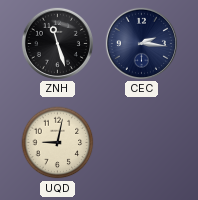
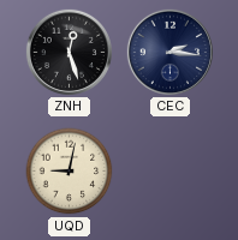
ZNH: 11:27 -> 12:27
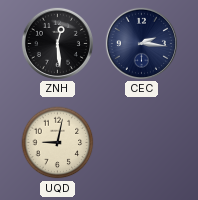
ZNH: 12:27 -> 12:29
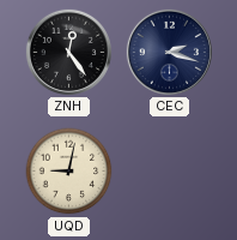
ZNH: 12:29 -> 12:24
CEC: 2:16 -> 2:18
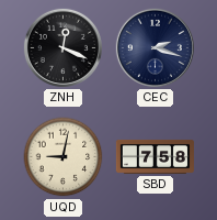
ZNH: 12:24 -> 12:19
SBD: none -> 7:58
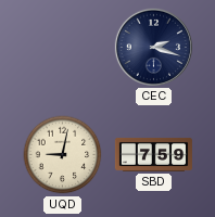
ZNH: 12:19 -> none
SBD: 7:58 -> 7:59
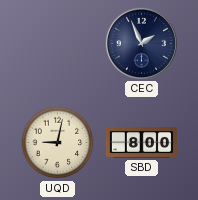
CEC: 2:18 -> 1:56
SBD: 7:59 -> 8:00
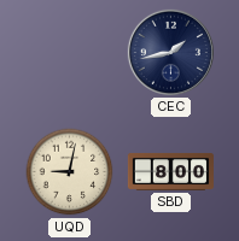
CEC: 1:56 -> 1:43
